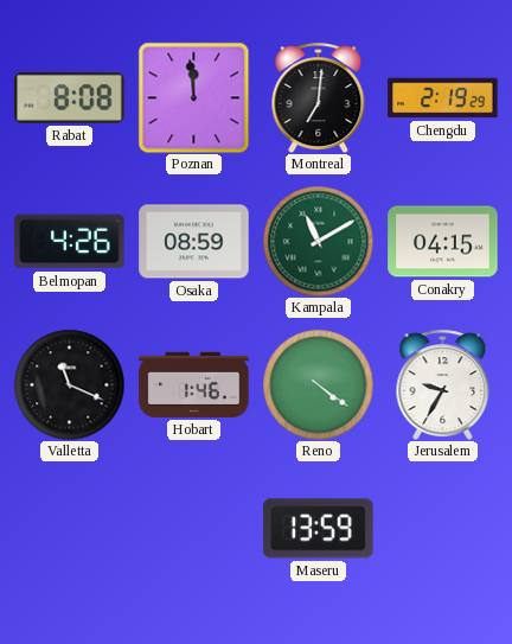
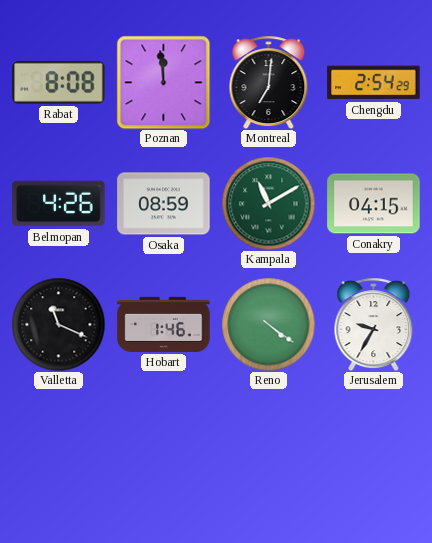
Chengdu: 2:19 -> 2:54
Maseru: 13:59 -> none
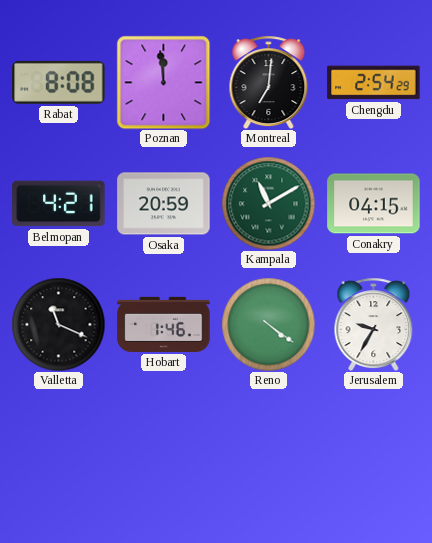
Belmopan: 4:26 -> 4:21
Osaka: 08:59 -> 20:59
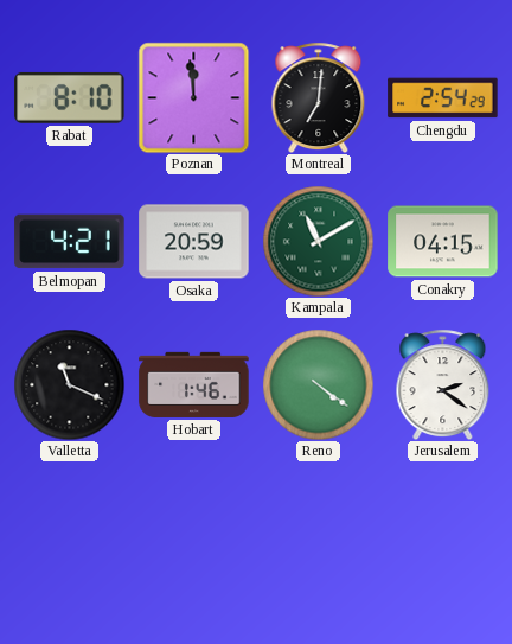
Rabat: 8:08 -> 8:10
Jerusalem: 9:35 -> 2:21
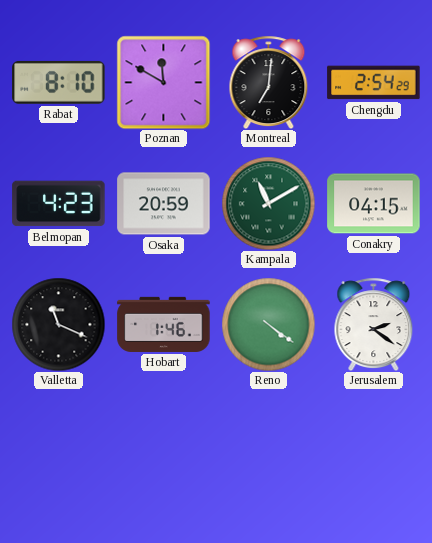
Poznan: 11:59 -> 11:50
Belmopan: 4:21 -> 4:23
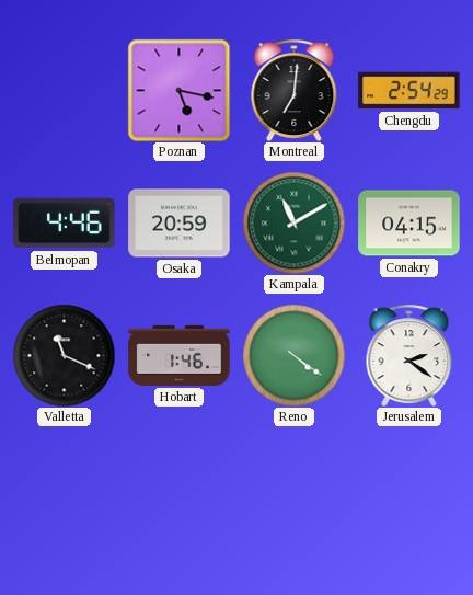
Rabat: 8:10 -> none
Poznan: 11:50 -> 5:17
Belmopan: 4:23 -> 4:46
